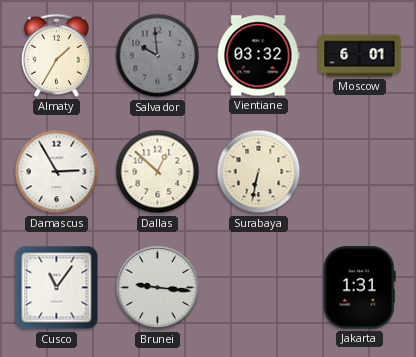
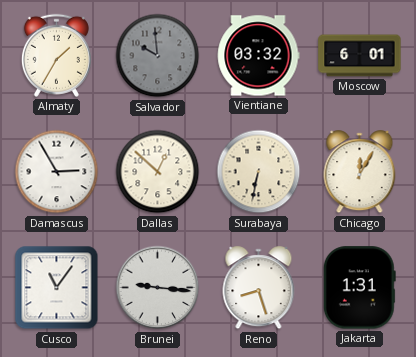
Chicago: none -> 12:05
Reno: none -> 8:27
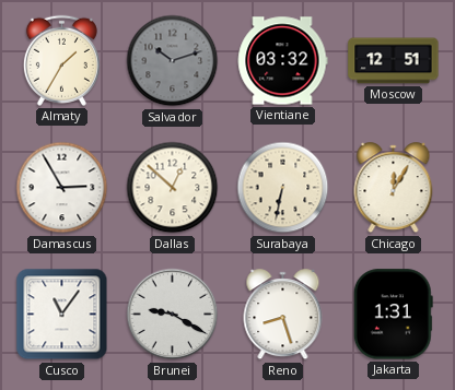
Salvador: 9:59 -> 10:12
Moscow: 6:01 -> 12:51
Brunei: 9:16 -> 9:20
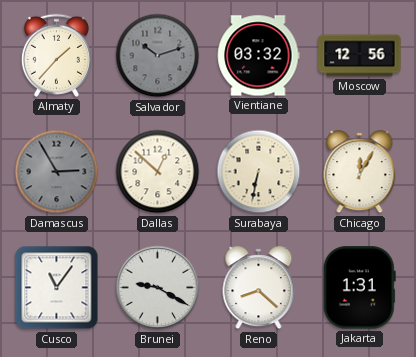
Almaty: 1:35 -> 1:37
Moscow: 12:51 -> 12:56
Damascus dial: white -> grey
Reno: 8:27 -> 8:22
